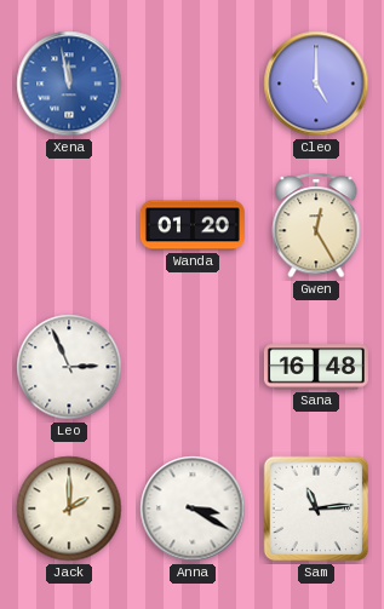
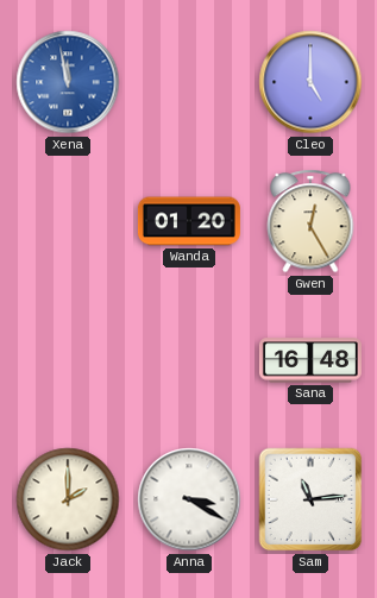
Leo: 2:56 -> none
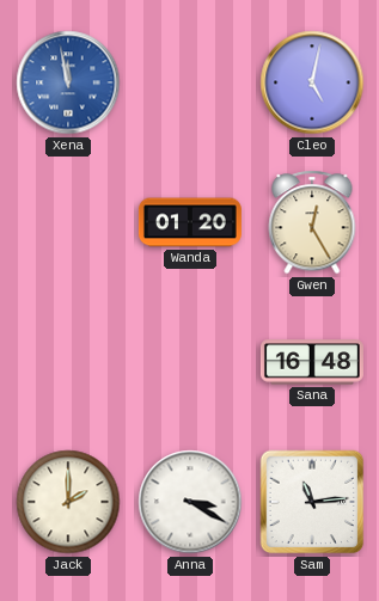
Cleo: 5:00 -> 5:02
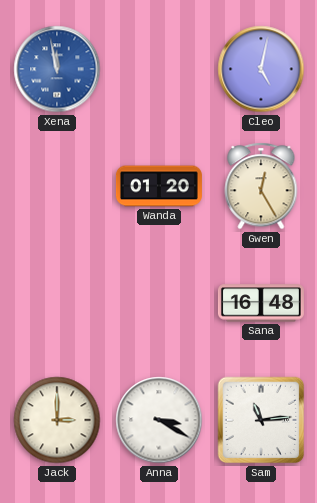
Jack: 2:00 -> 3:00
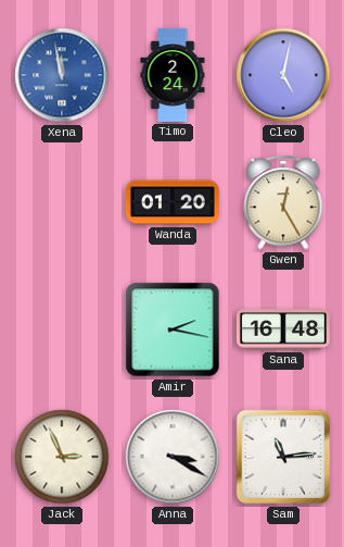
Timo: none -> 2:24
Amir: none -> 2:17
Jack: 3:00 -> 2:56
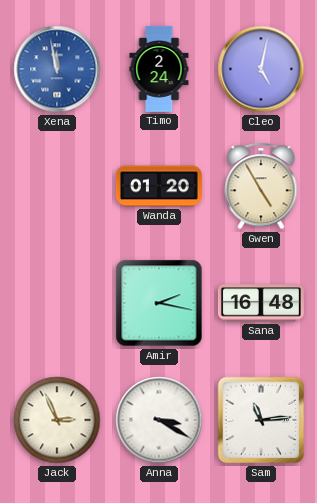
Gwen: 12:25 -> 4:55
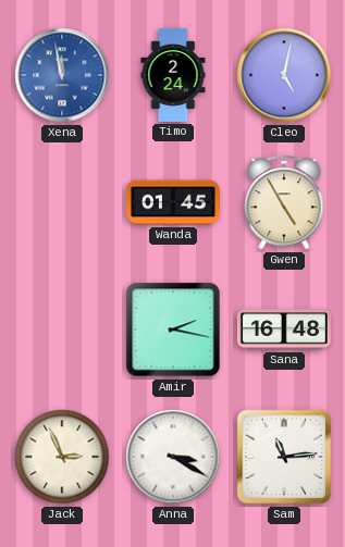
Wanda: 01:20 -> 01:45
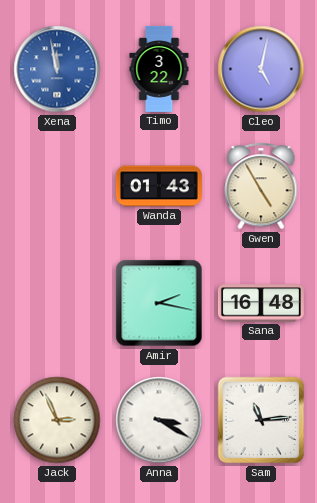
Timo: 2:24 -> 3:22
Wanda: 01:45 -> 01:43
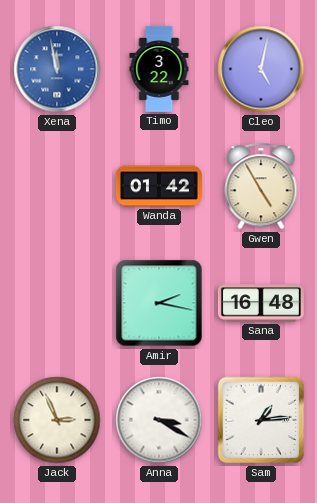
Wanda: 01:43 -> 01:42
Sam: 11:14 -> 1:14
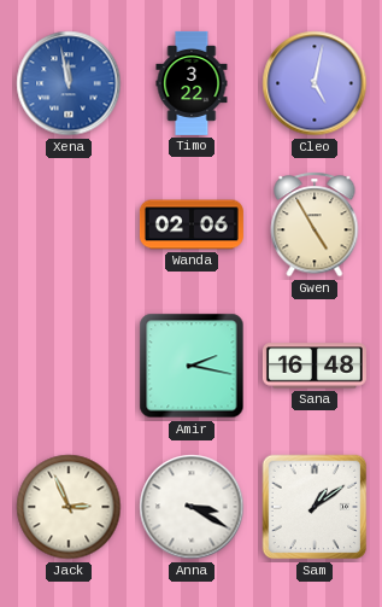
Wanda: 01:42 -> 02:06
Sam: 1:14 -> 1:09
